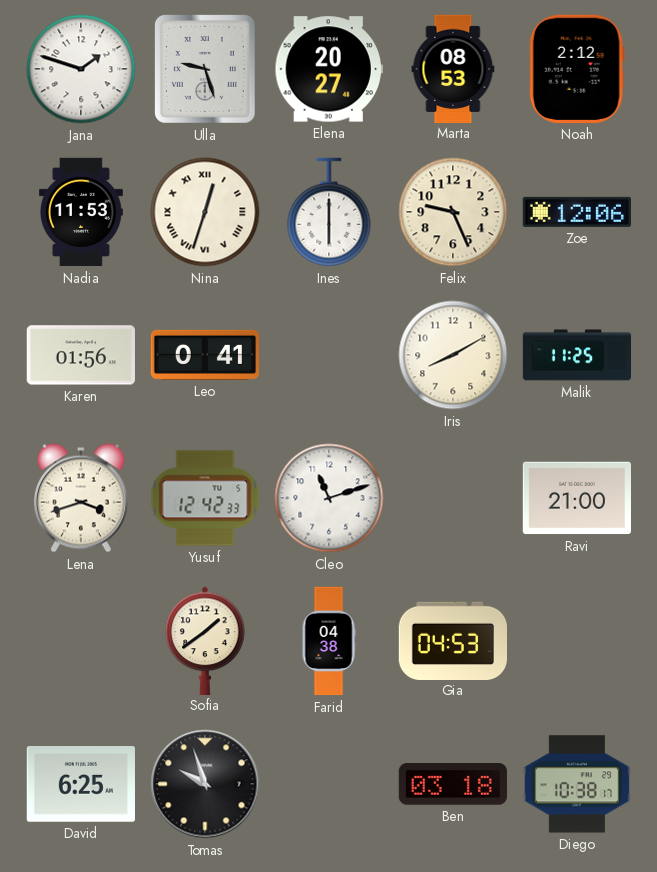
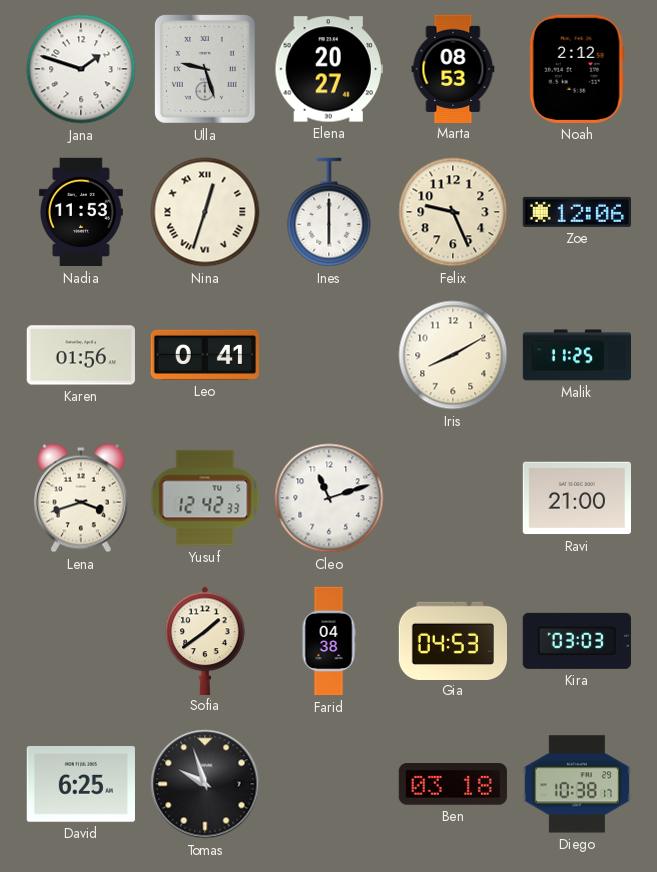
Kira: none -> 03:03
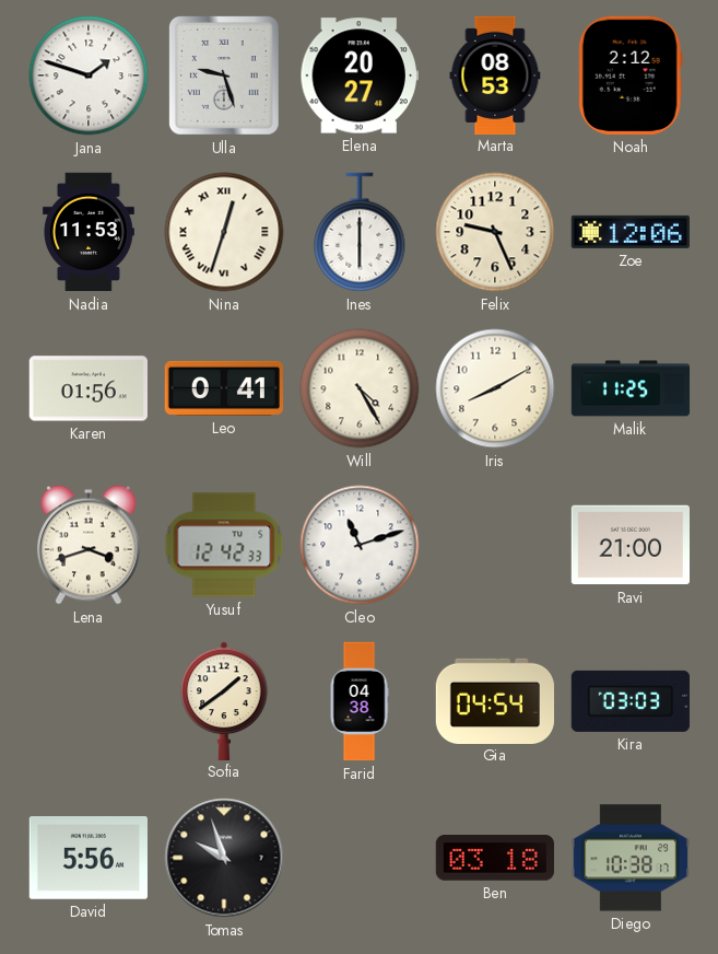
Will: none -> 4:25
Gia: 04:53 -> 04:54
David: 6:25 -> 5:56
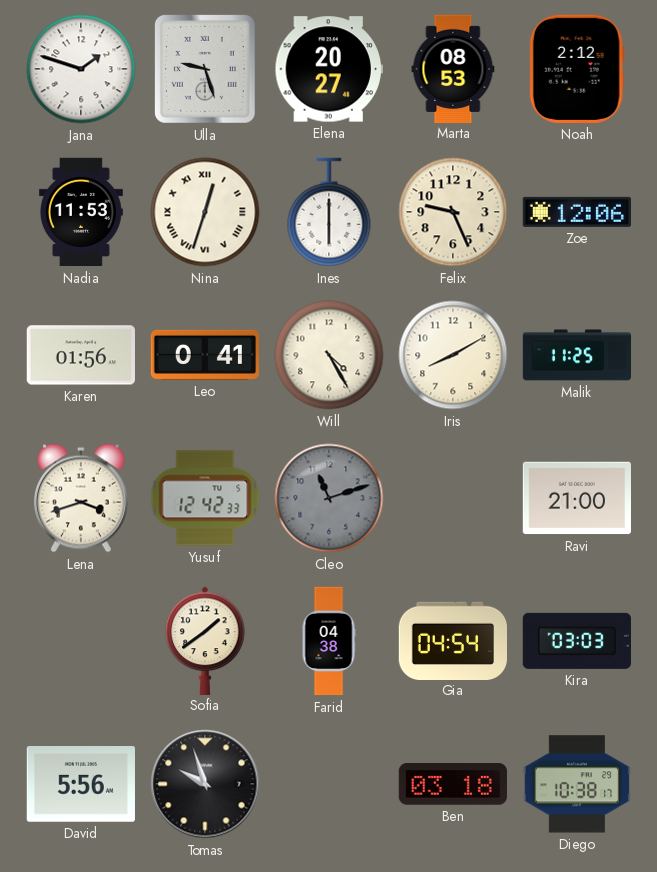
Cleo dial: white -> grey
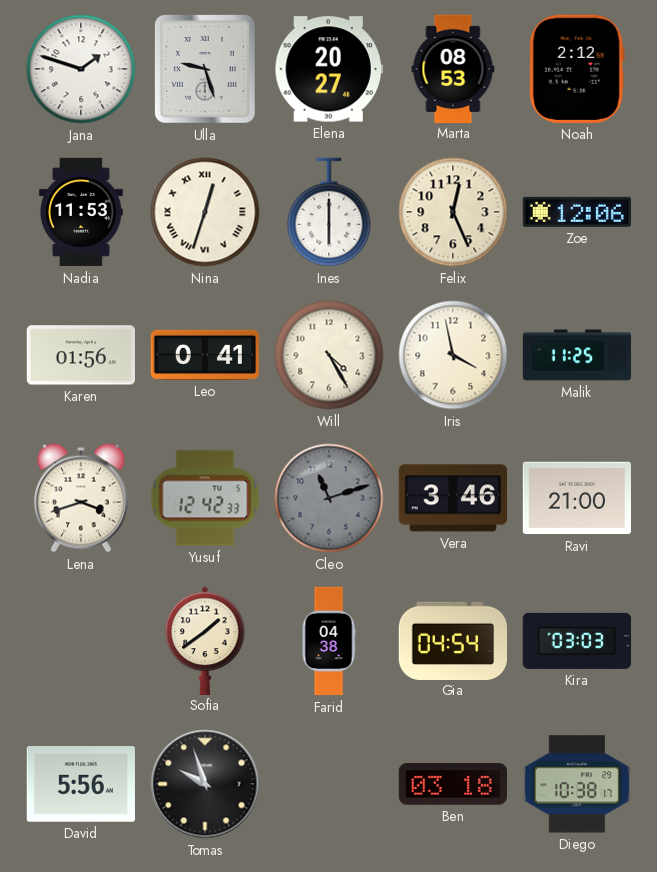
Felix: 9:26 -> 12:26
Iris: 8:10 -> 3:58
Vera: none -> 3:46
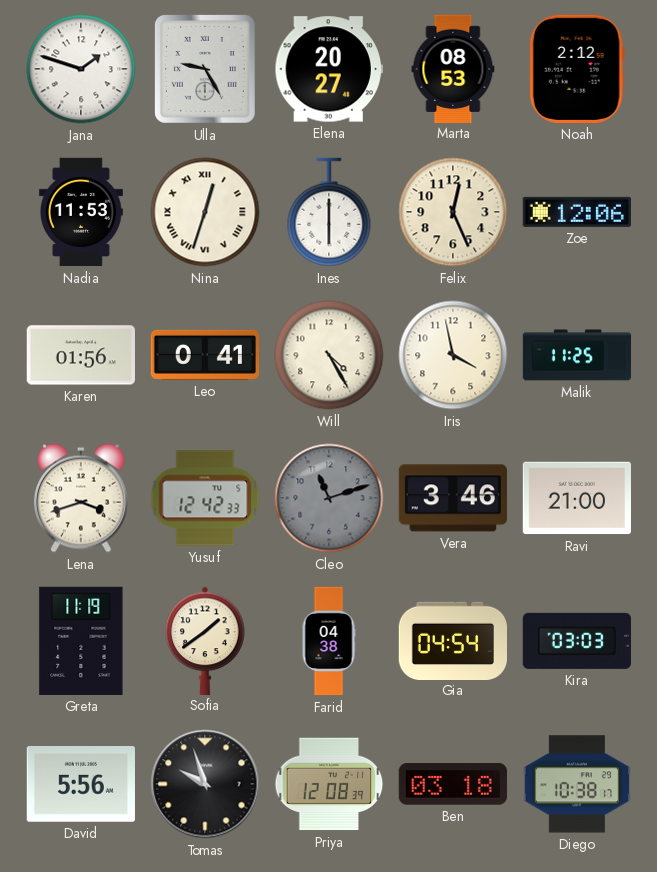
Ulla: 9:27 -> 9:25
Greta: none -> 11:19
Priya: none -> 12:08
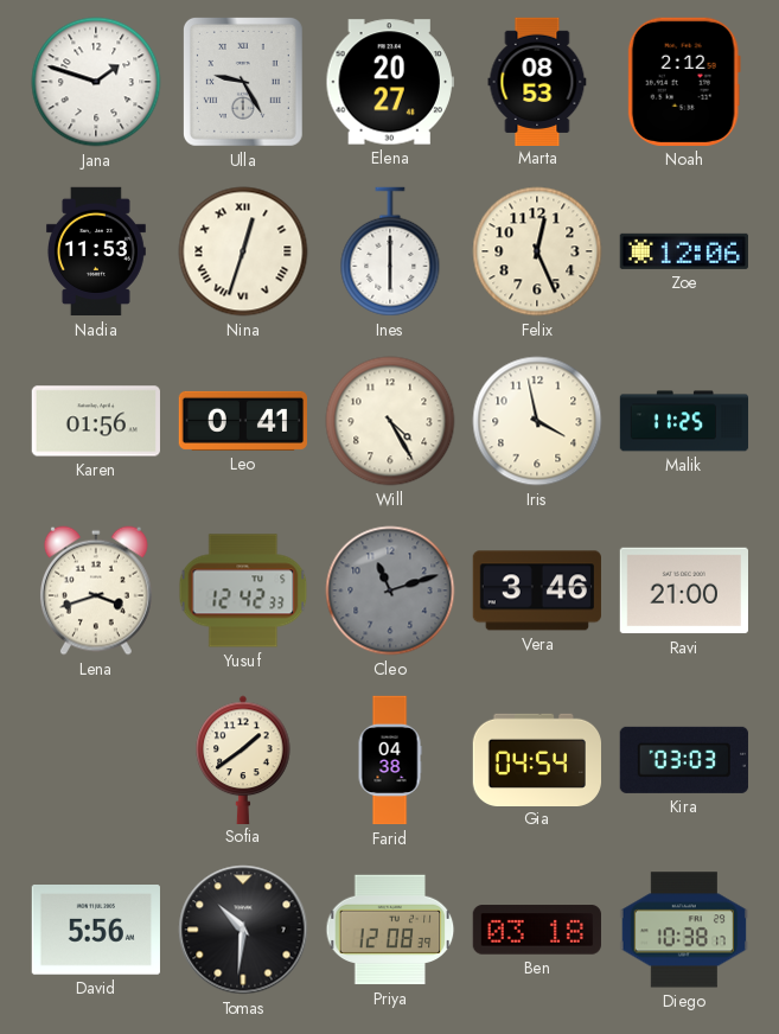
Greta: 11:19 -> none
Tomas: 9:57 -> 10:31
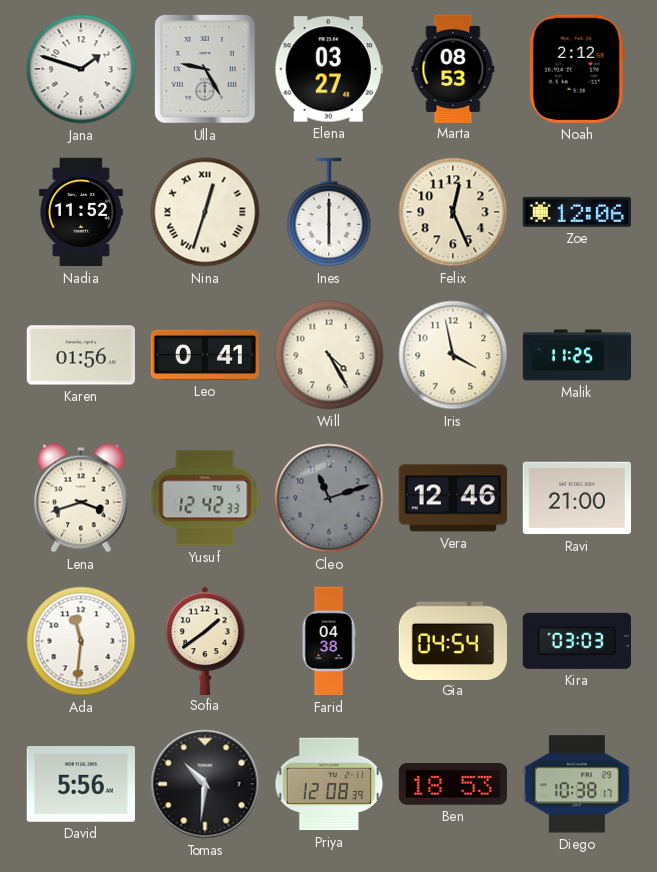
Elena: 20:27 -> 03:27
Nadia: 11:53 -> 11:52
Vera: 3:46 -> 12:46
Ada: none -> 11:31
Ben: 03:18 -> 18:53
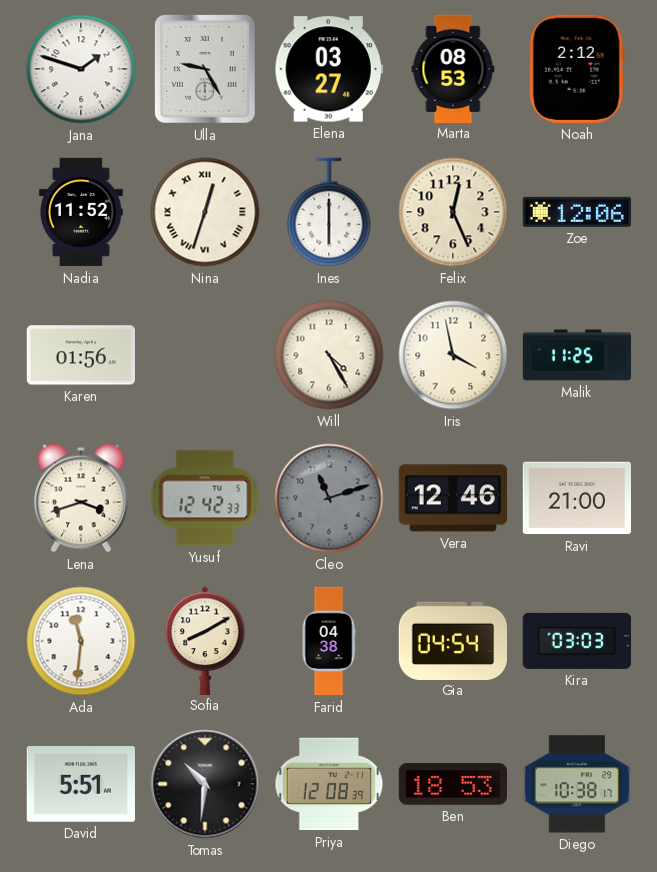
Leo: 0:41 -> none
Sofia: 1:39 -> 8:10
David: 5:56 -> 5:51
